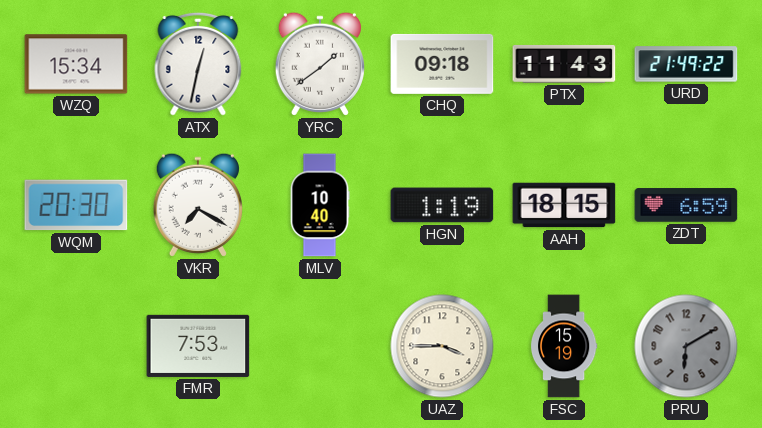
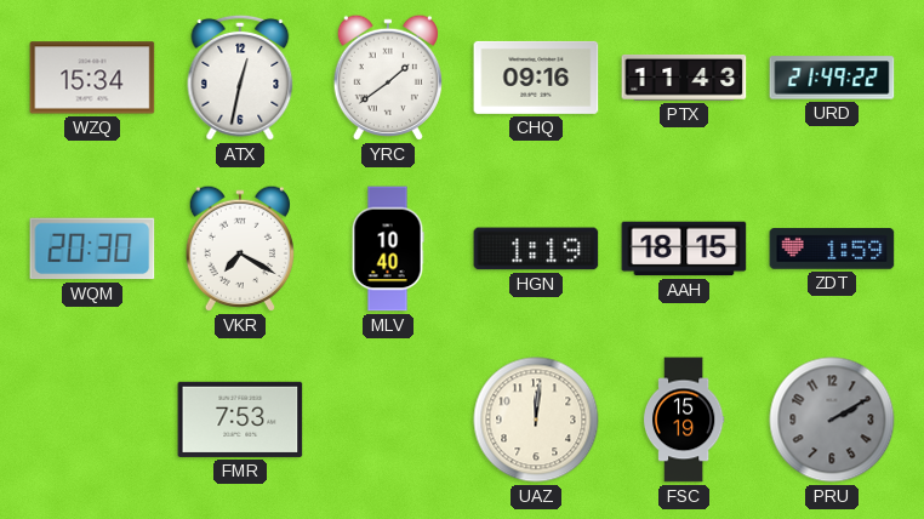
CHQ: 09:18 -> 09:16
ZDT: 6:59 -> 1:59
UAZ: 3:45 -> 12:01
PRU: 6:10 -> 2:10
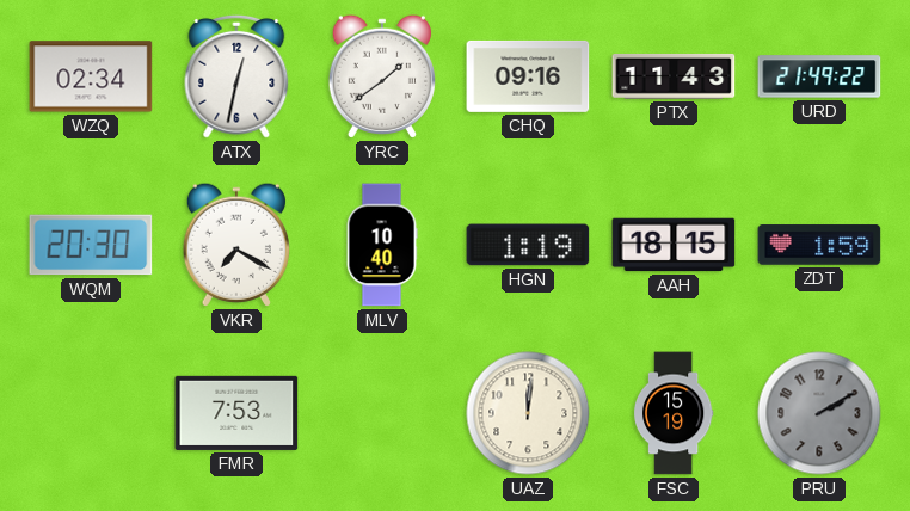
WZQ: 15:34 -> 02:34
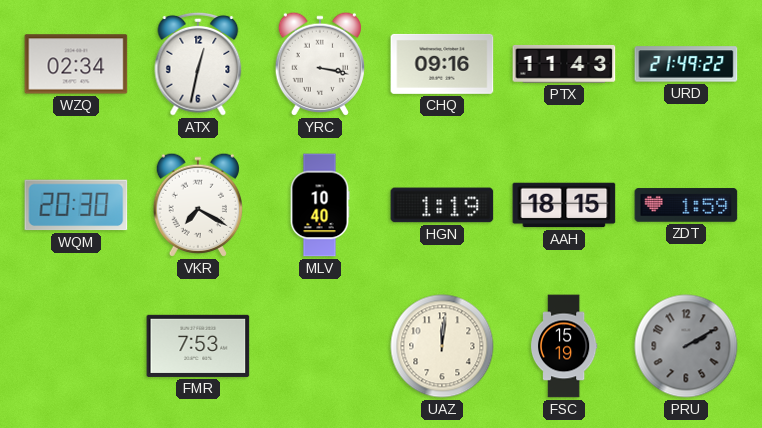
YRC: 1:39 -> 3:17
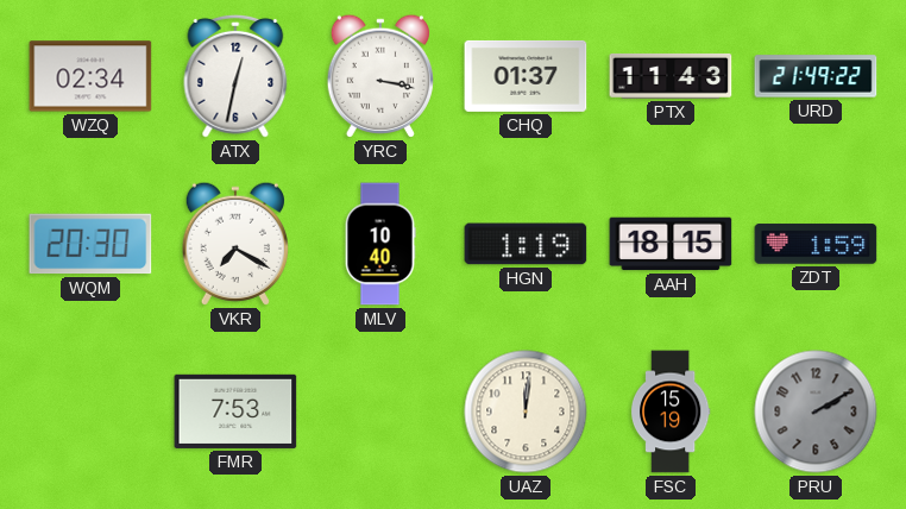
CHQ: 09:16 -> 01:37
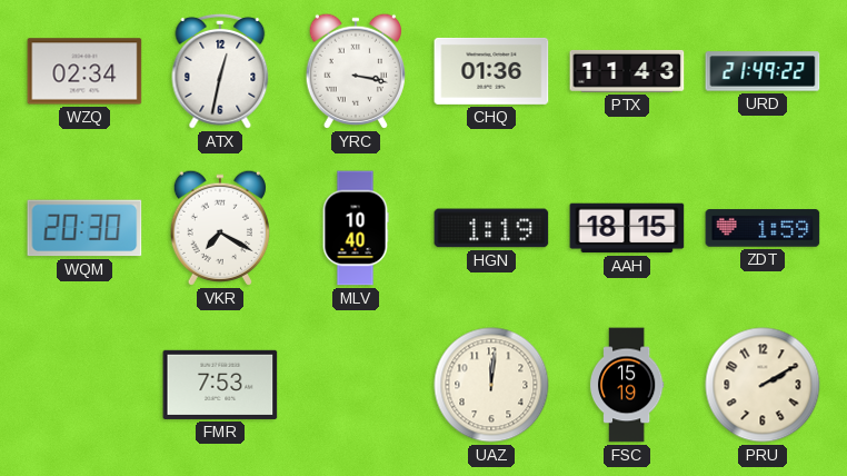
CHQ: 01:37 -> 01:36
PRU dial: grey -> cream
